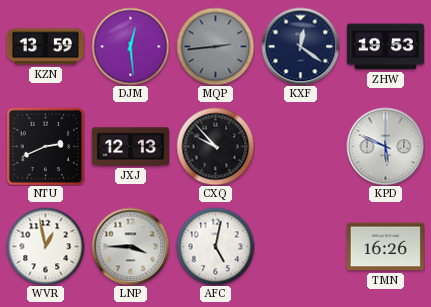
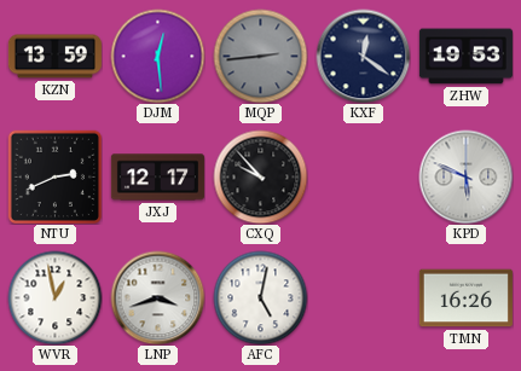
JXJ: 12:13 -> 12:17
LNP: 3:45 -> 3:42
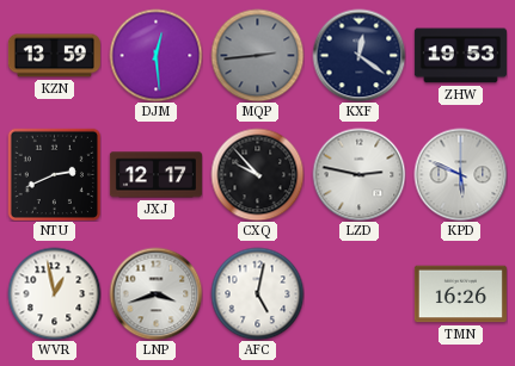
LZD: none -> 2:47
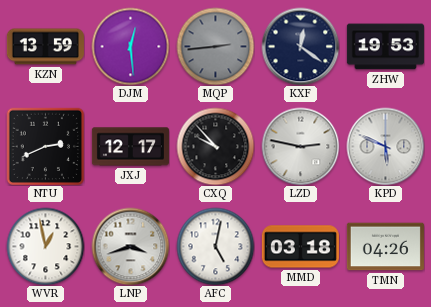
MMD: none -> 03:18
TMN: 16:26 -> 04:26
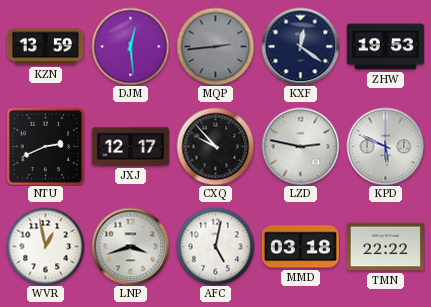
TMN: 04:26 -> 22:22
